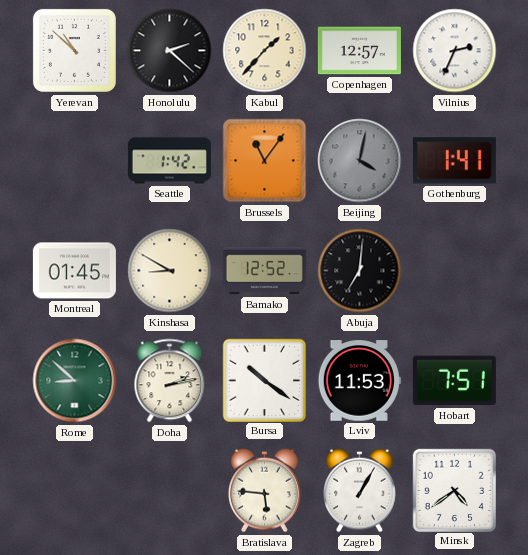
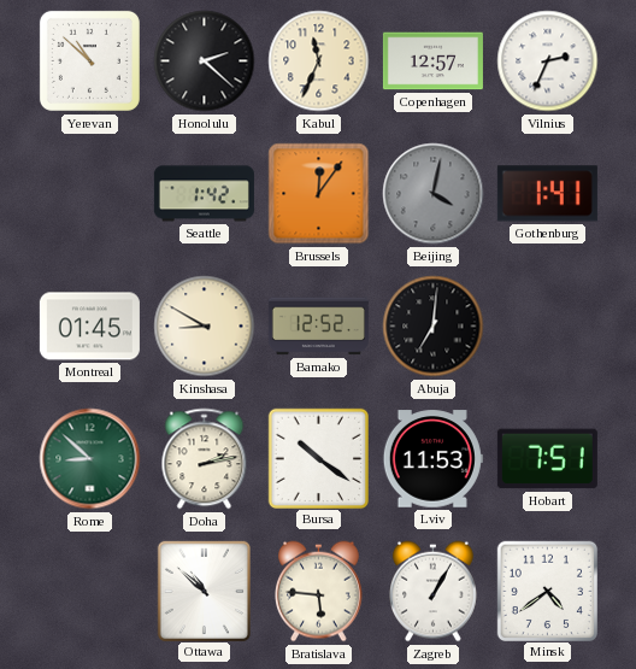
Kabul: 1:37 -> 11:34
Brussels: 11:06 -> 12:06
Ottawa: none -> 10:52
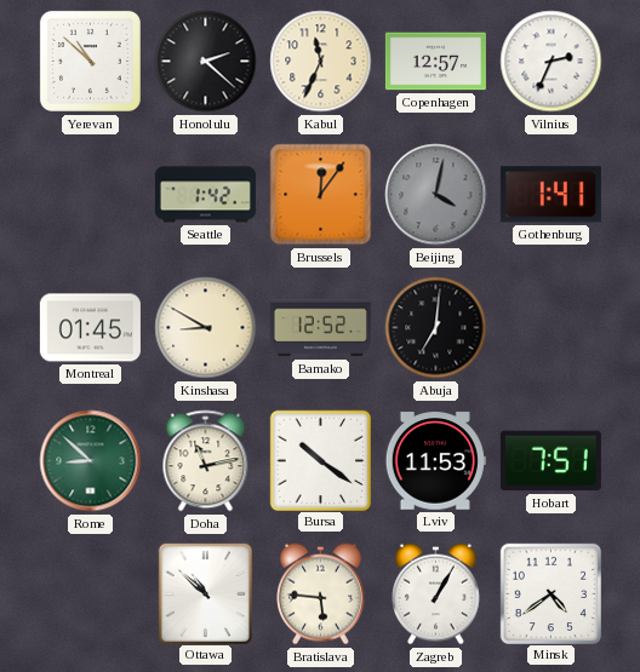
Doha: 2:13 -> 11:13
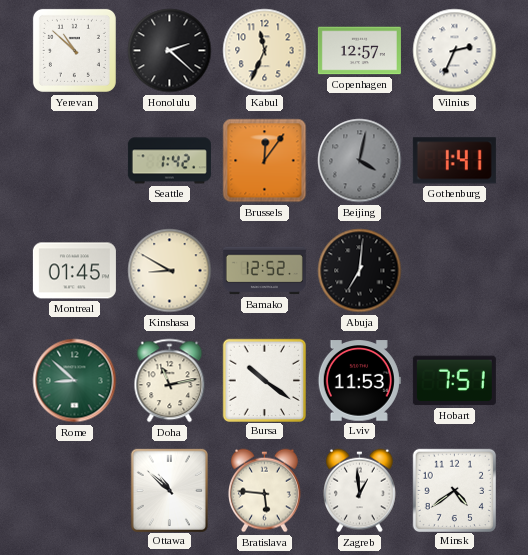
Zagreb: 1:05 -> 12:59
